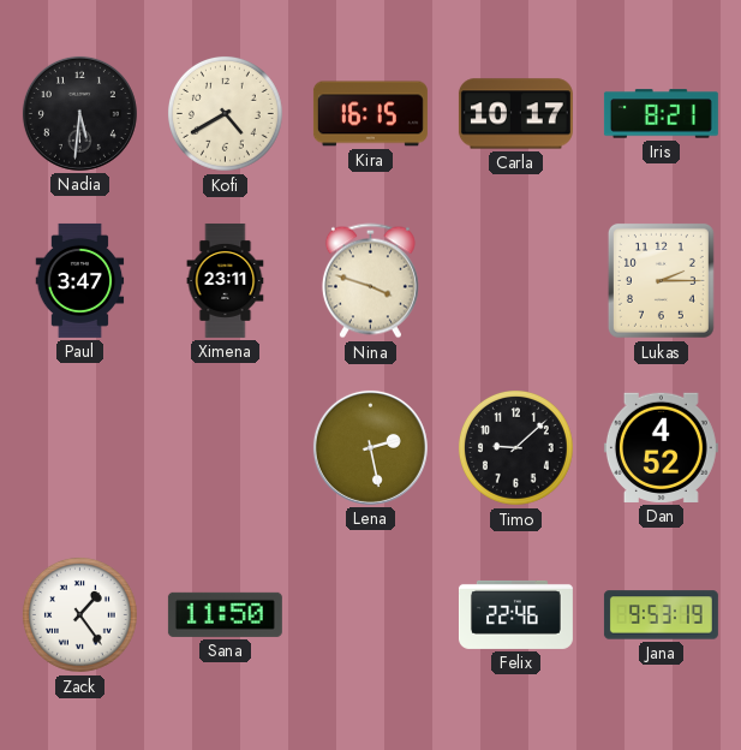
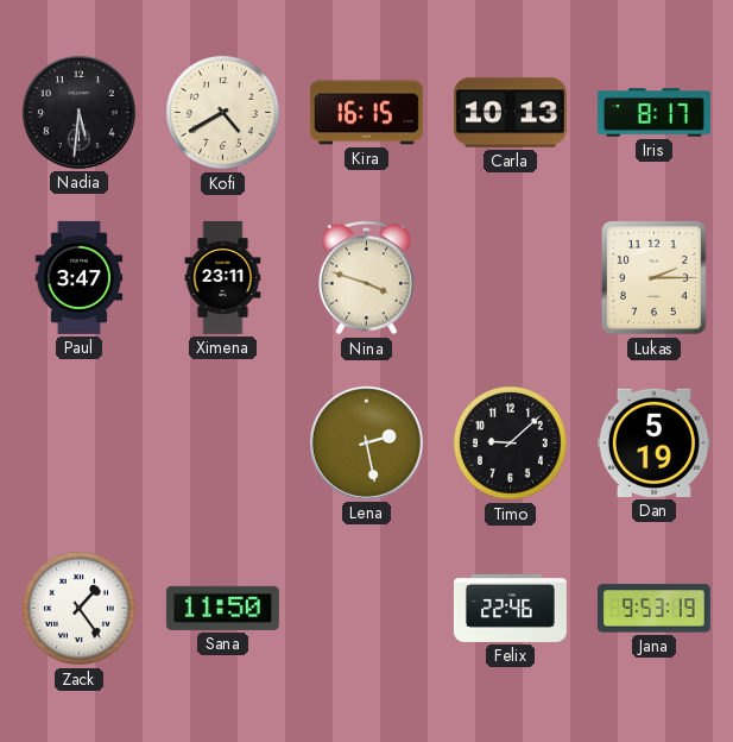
Carla: 10:17 -> 10:13
Iris: 8:21 -> 8:17
Dan: 4:52 -> 5:19
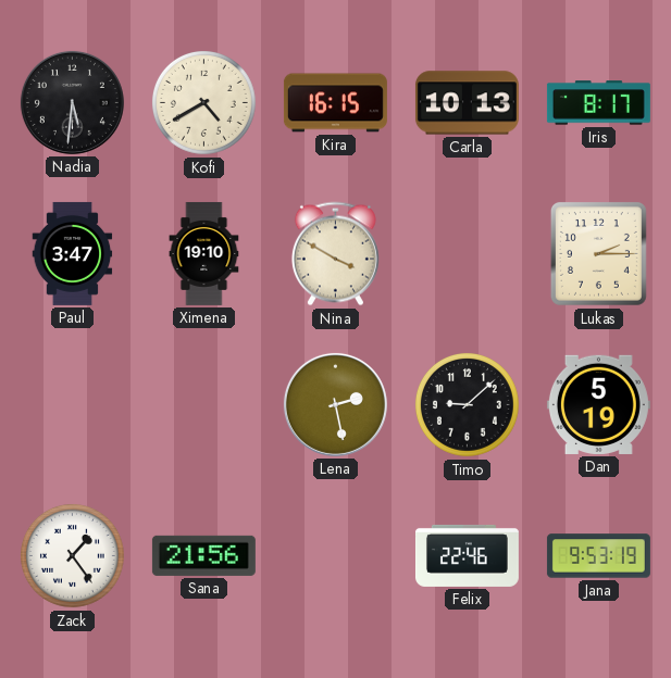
Ximena: 23:11 -> 19:10
Nina: 3:48 -> 3:50
Sana: 11:50 -> 21:56
